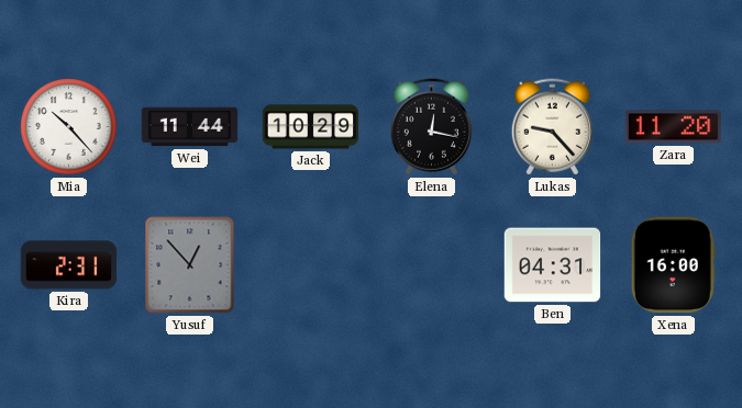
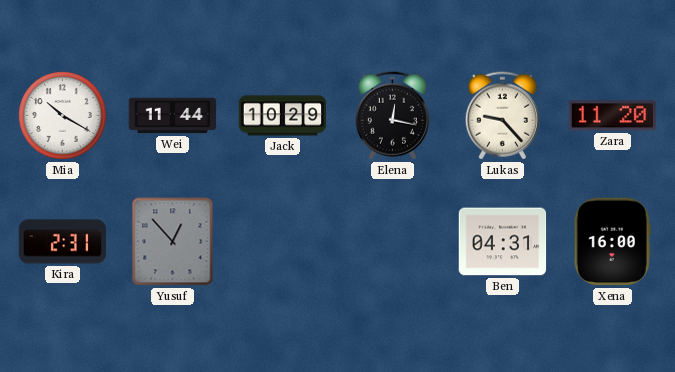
Mia: 10:23 -> 10:20
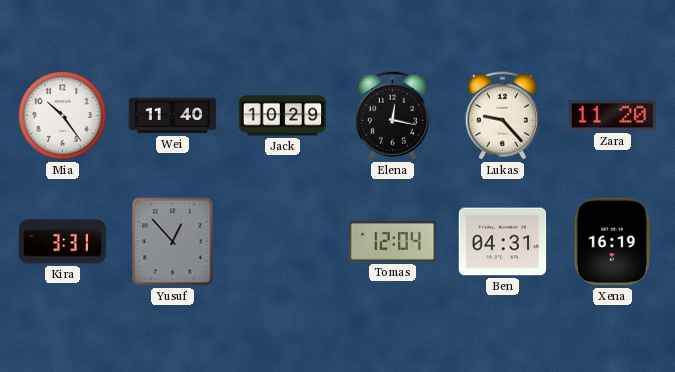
Mia: 10:20 -> 10:24
Wei: 11:44 -> 11:40
Kira: 2:31 -> 3:31
Tomas: none -> 12:04
Xena: 16:00 -> 16:19
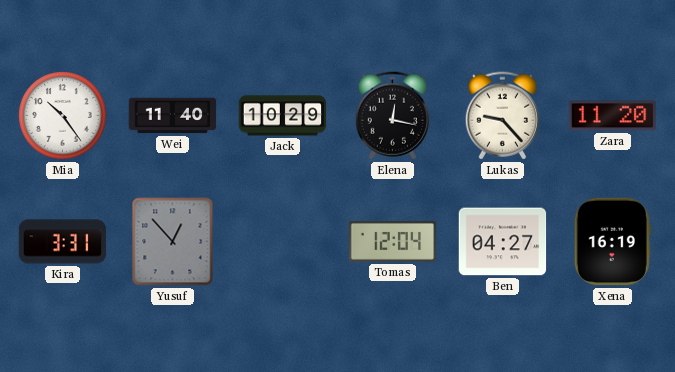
Ben: 04:31 -> 04:27
